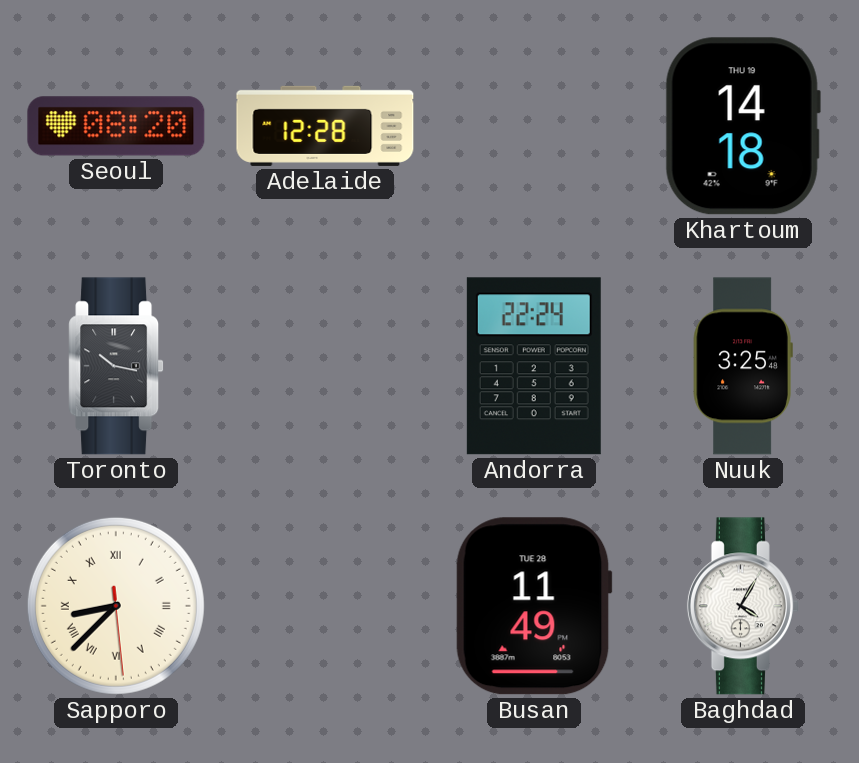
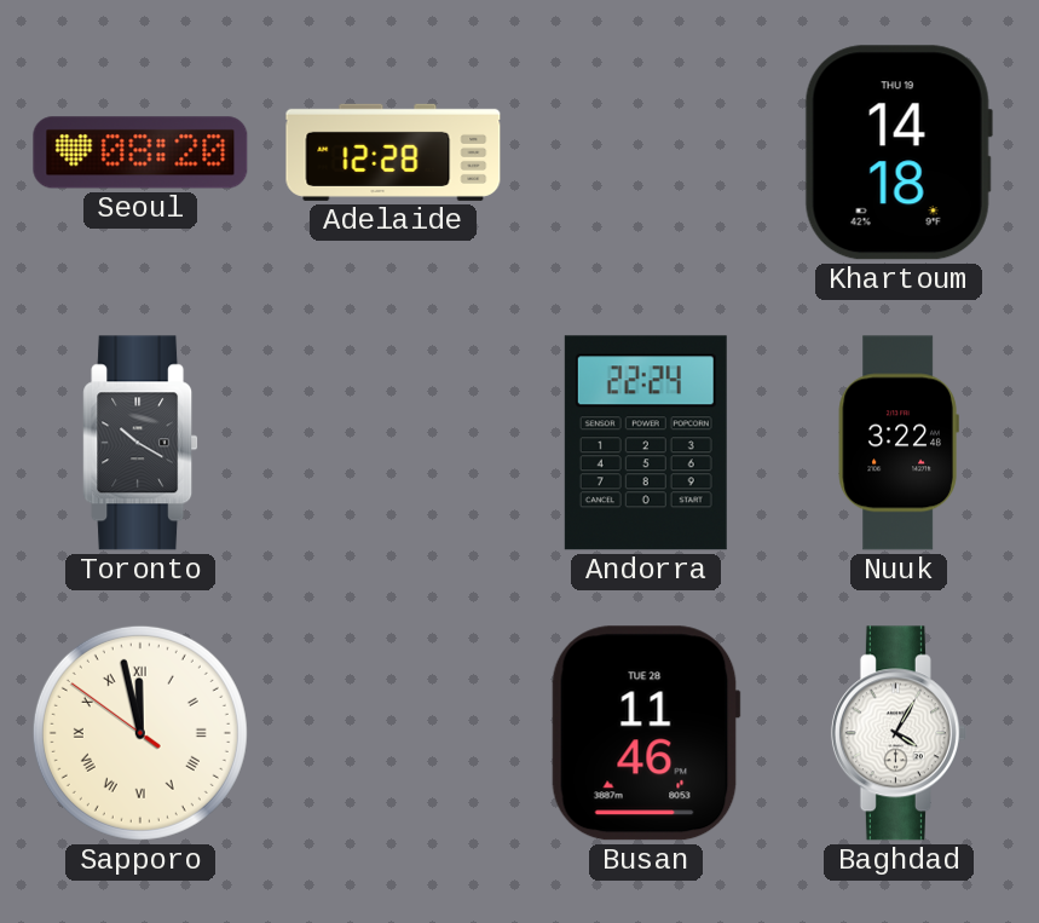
Toronto: 10:17 -> 10:20
Nuuk: 3:25 -> 3:22
Sapporo: 8:37 -> 11:57
Busan: 11:49 -> 11:46
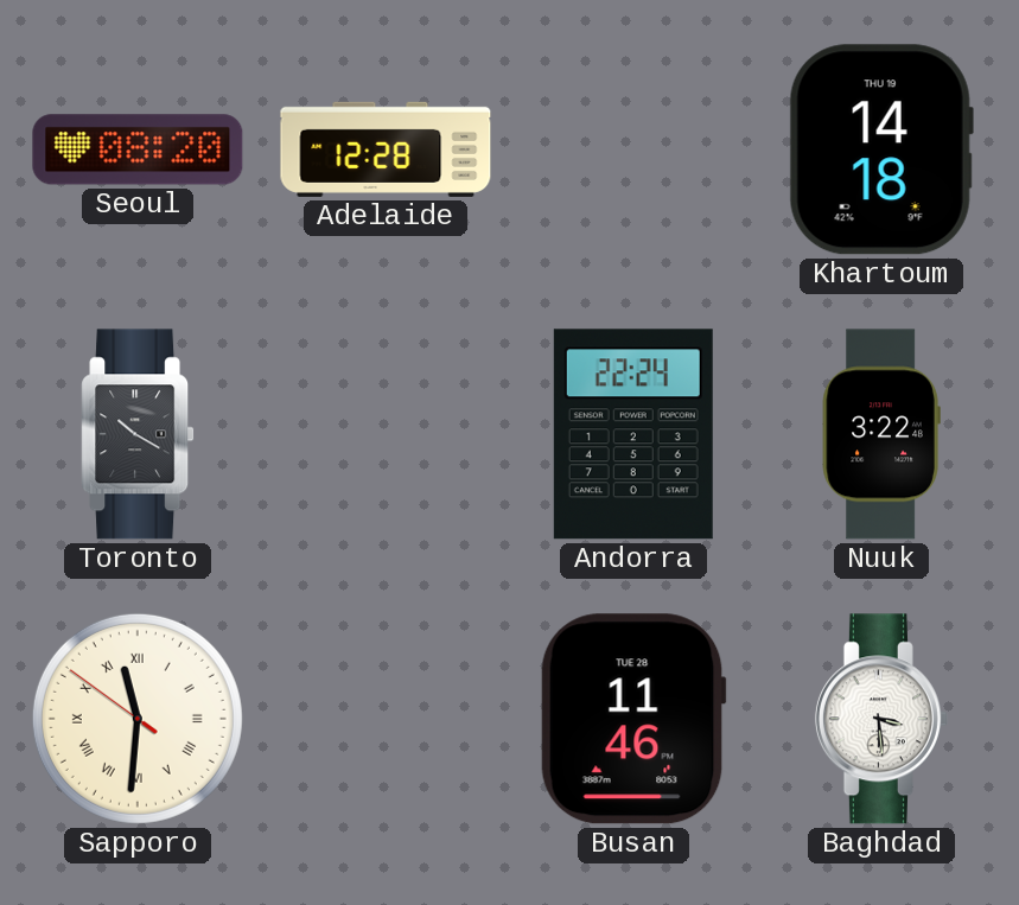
Sapporo: 11:57 -> 11:30
Baghdad: 4:05 -> 3:29
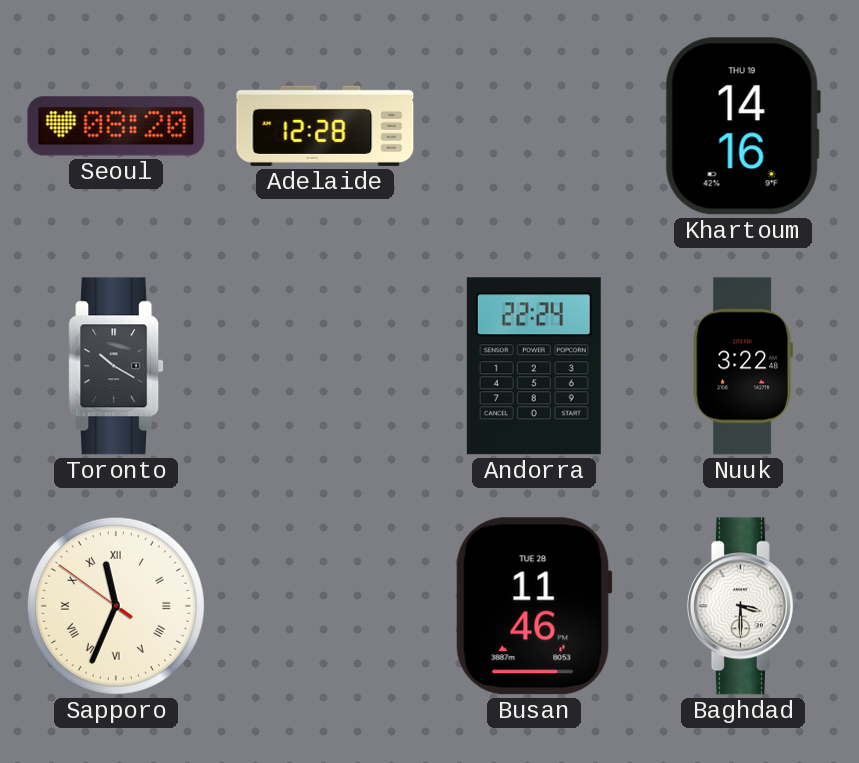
Khartoum: 14:18 -> 14:16
Sapporo: 11:30 -> 11:33
Baghdad: 3:29 -> 3:30
